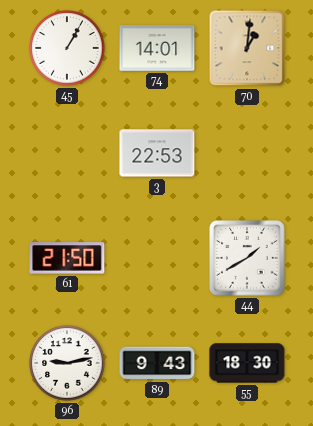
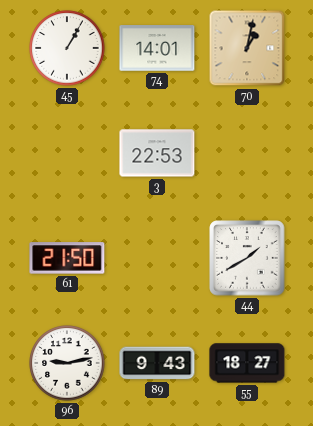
70: 1:01 -> 1:02
55: 18:30 -> 18:27
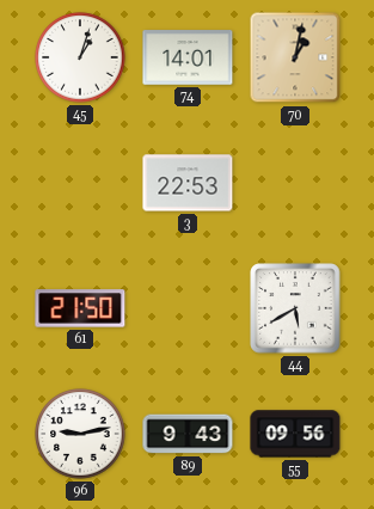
45: 1:05 -> 1:03
44: 1:40 -> 5:40
55: 18:27 -> 09:56
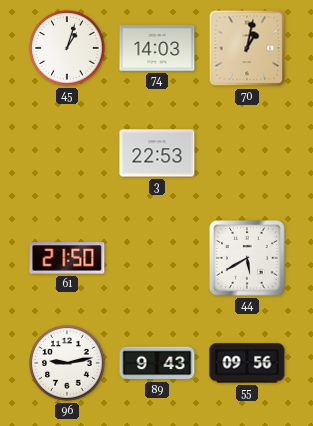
74: 14:01 -> 14:03
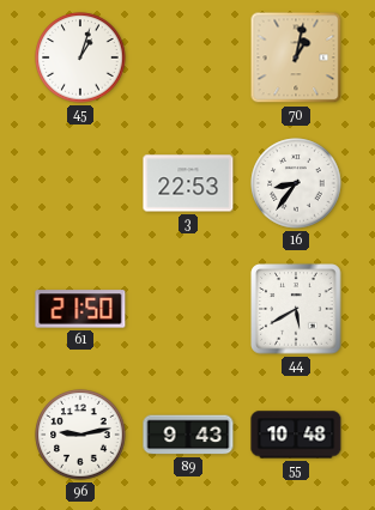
74: 14:03 -> none
16: none -> 8:36
55: 09:56 -> 10:48
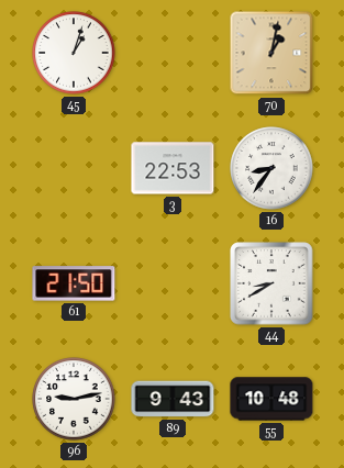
44: 5:40 -> 8:40
